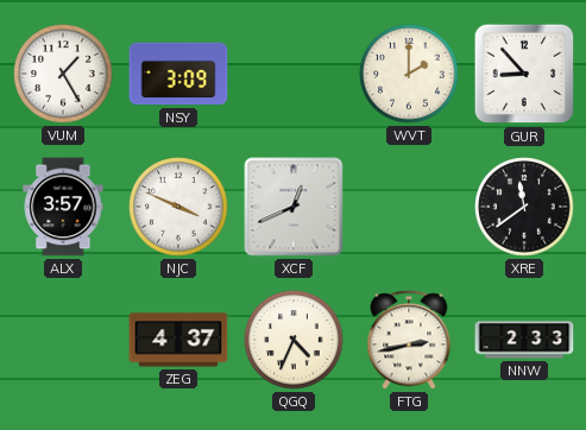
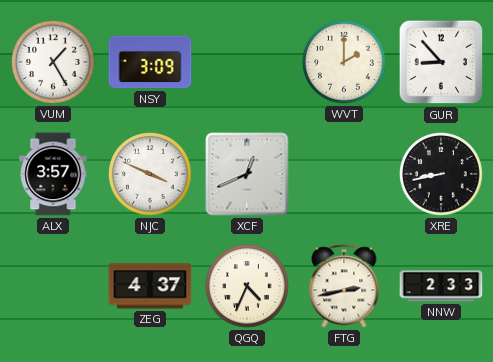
XRE: 11:39 -> 8:43
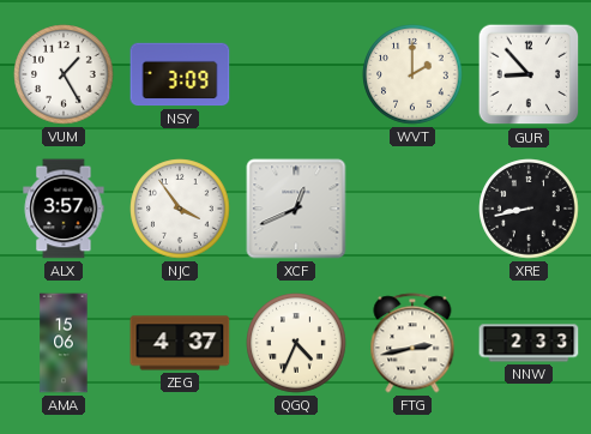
NJC: 3:49 -> 3:54
AMA: none -> 15:06
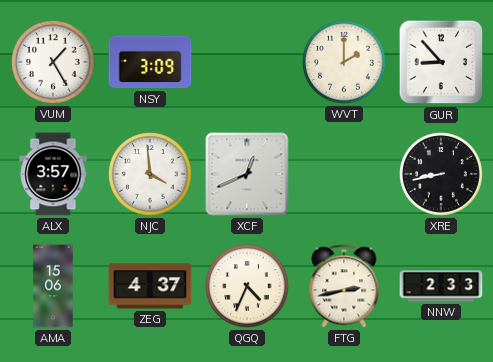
NJC: 3:54 -> 3:59
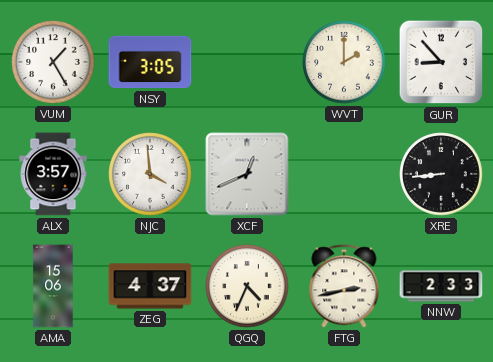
NSY: 3:09 -> 3:05
XRE: 8:43 -> 8:44
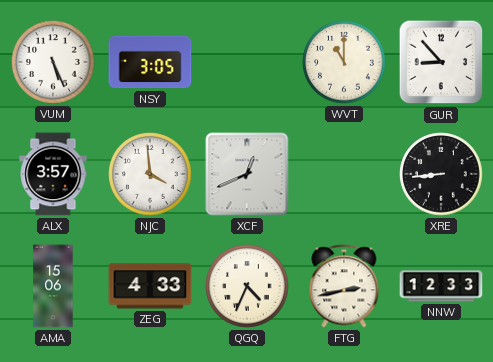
VUM: 1:25 -> 5:26
WVT: 2:00 -> 11:00
ZEG: 4:37 -> 4:33
NNW: 2:33 -> 12:33
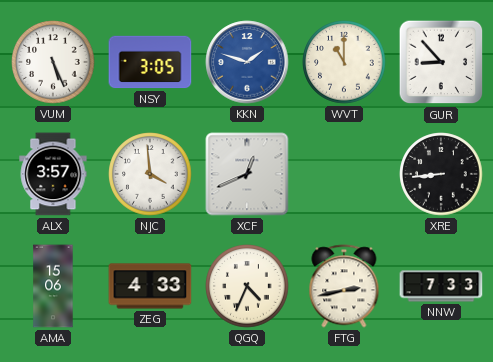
KKN: none -> 1:48
NNW: 12:33 -> 7:33
